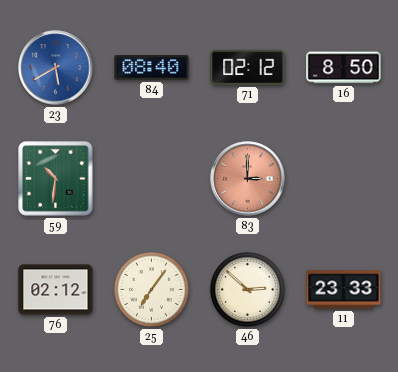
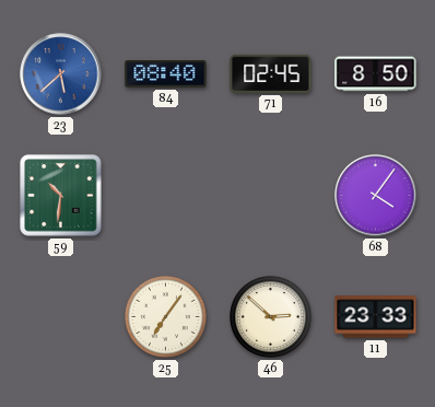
23: 5:40 -> 5:38
71: 02:12 -> 02:45
83: 3:00 -> none
68: none -> 4:06
76: 02:12 -> none
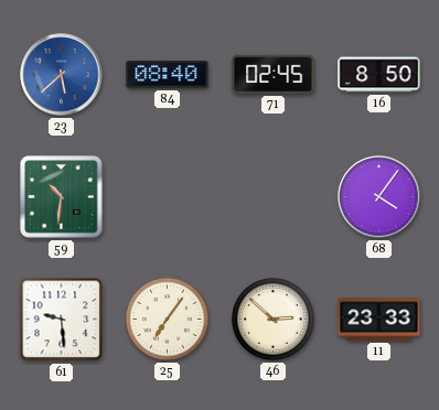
61: none -> 9:29
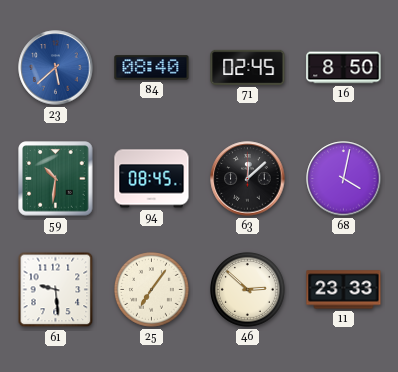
94: none -> 08:45
63: none -> 12:08
68: 4:06 -> 4:02
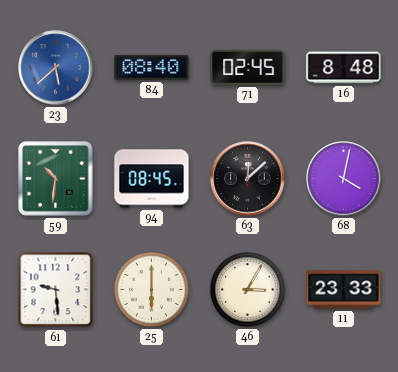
16: 8:50 -> 8:48
25: 7:06 -> 6:00
46: 2:52 -> 3:05
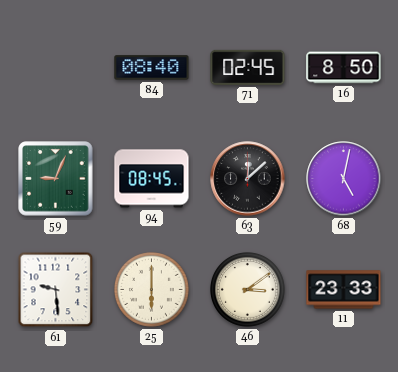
23: 5:38 -> none
16: 8:48 -> 8:50
59: 10:31 -> 9:04
68: 4:02 -> 5:02
46: 3:05 -> 3:09
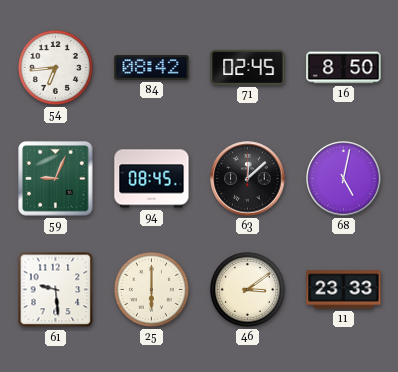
54: none -> 6:44
84: 08:40 -> 08:42
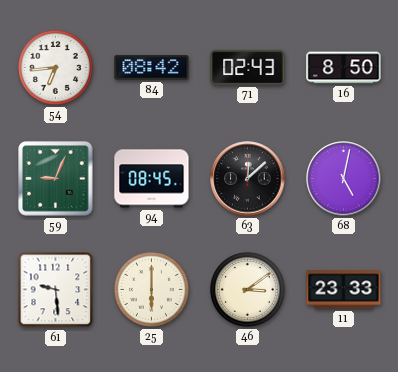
71: 02:45 -> 02:43
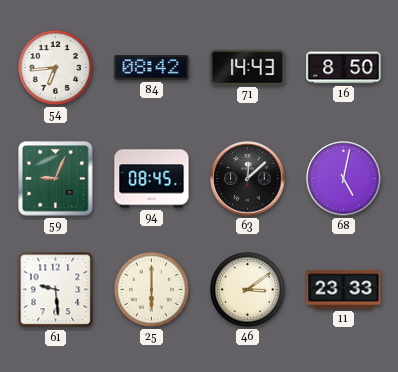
71: 02:43 -> 14:43
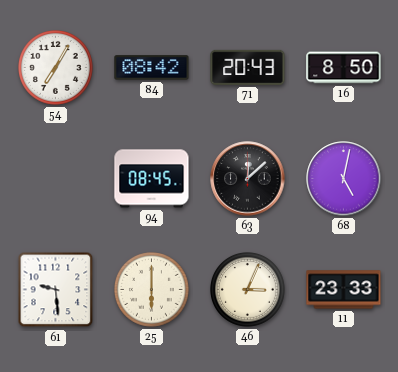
54: 6:44 -> 7:05
71: 14:43 -> 20:43
59: 9:04 -> none
46: 3:09 -> 3:04
